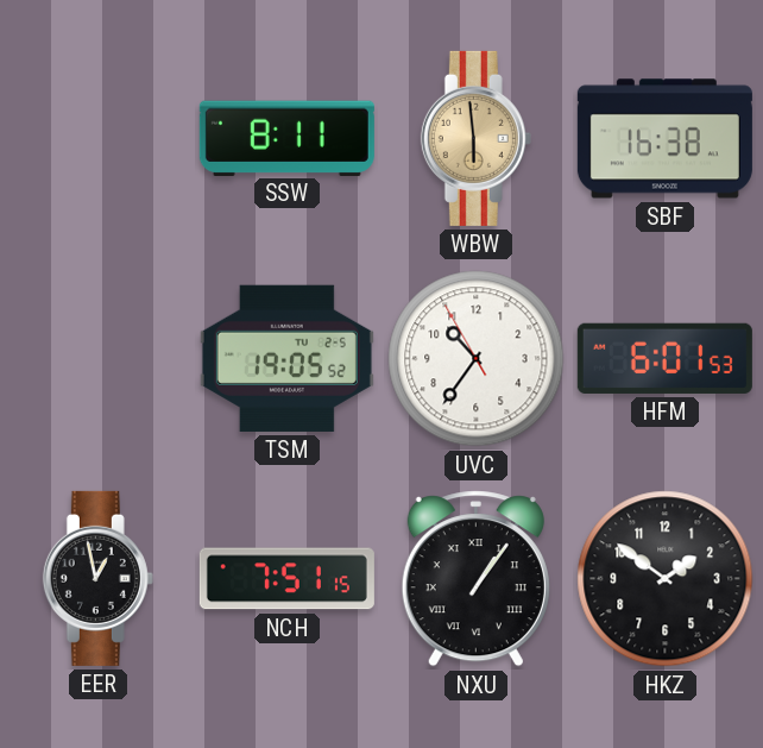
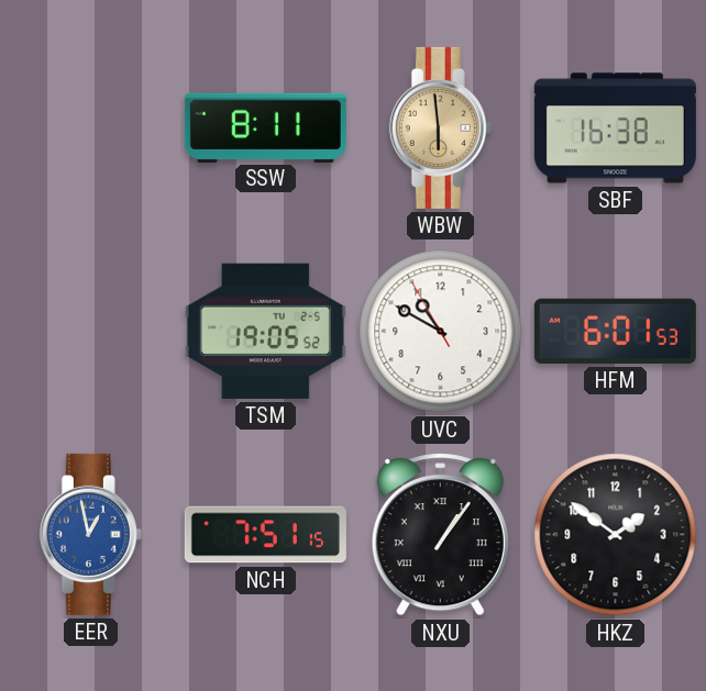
UVC: 10:35 -> 10:49
EER dial: black -> blue
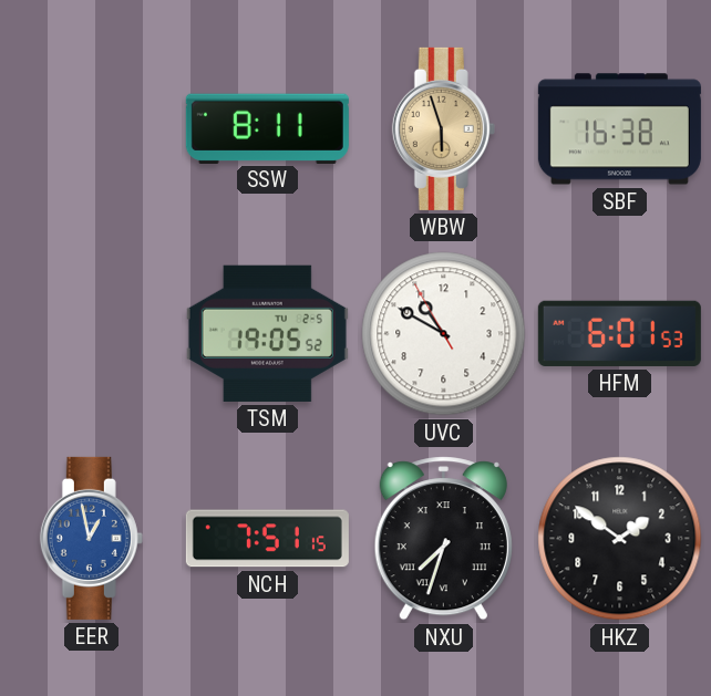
WBW: 5:59 -> 5:57
NXU: 1:06 -> 7:33
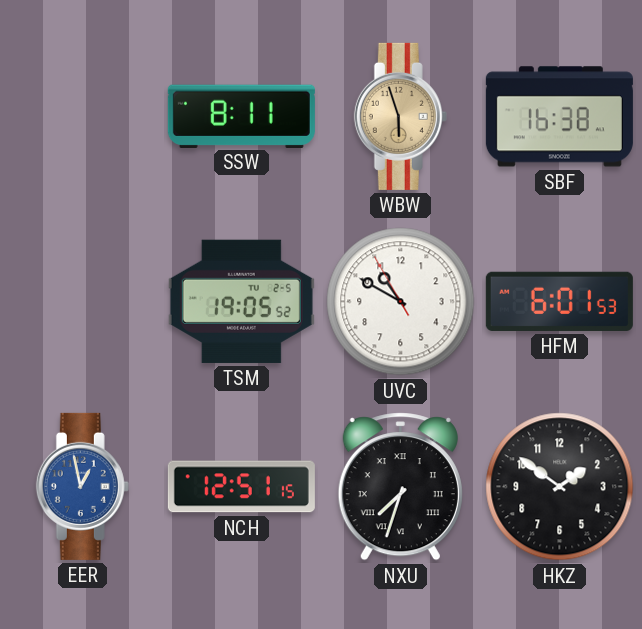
NCH: 7:51 -> 12:51
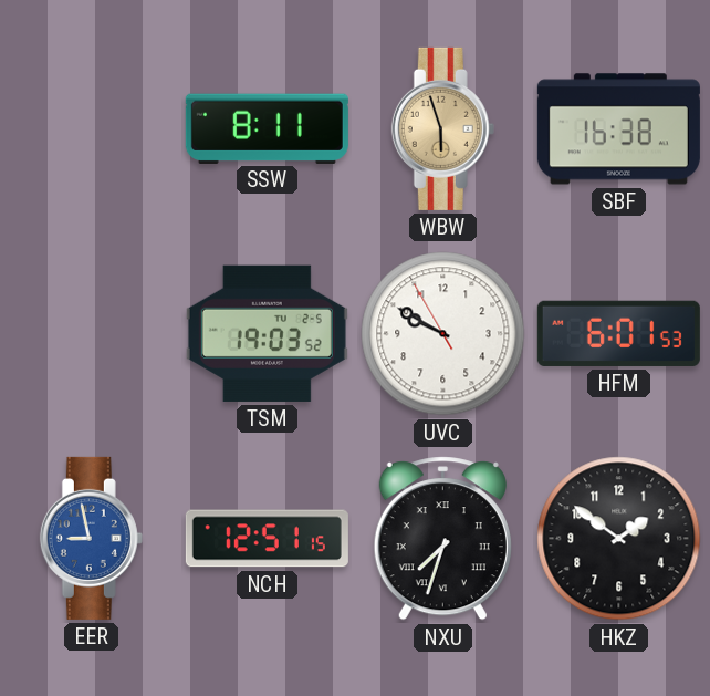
TSM: 19:05 -> 19:03
UVC: 10:49 -> 9:49
EER: 12:58 -> 8:58
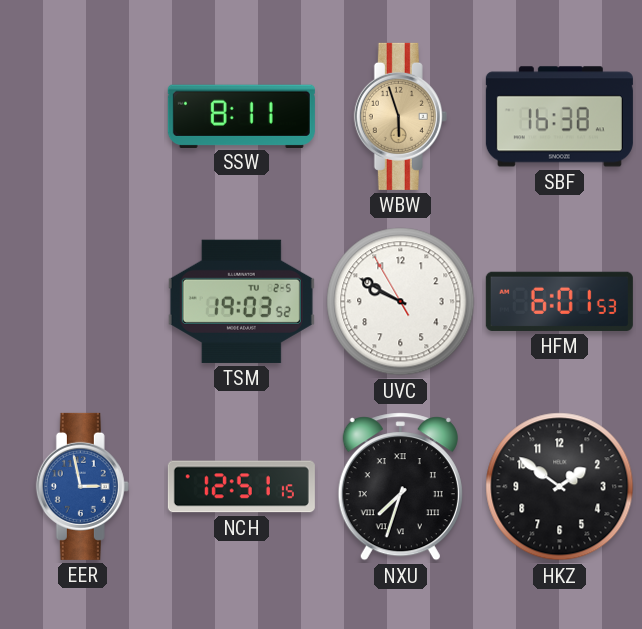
EER: 8:58 -> 2:58
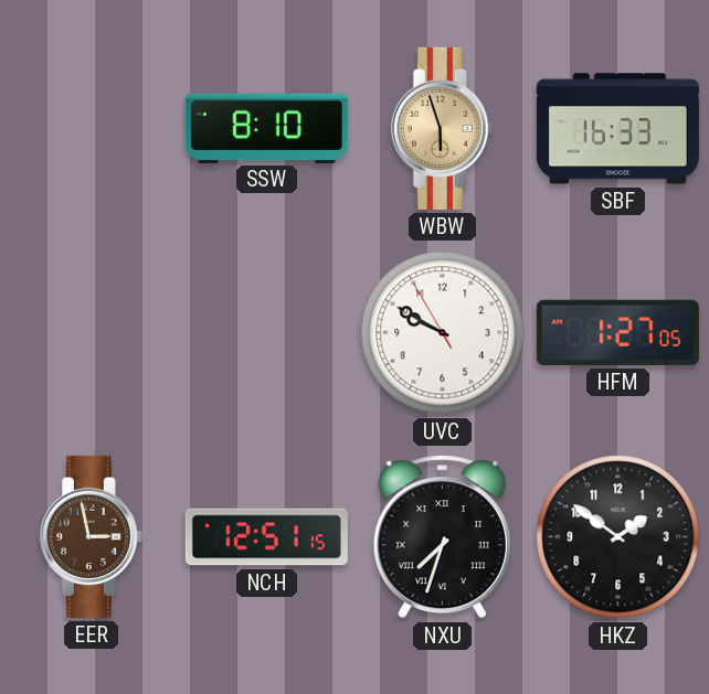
SSW: 8:11 -> 8:10
SBF: 16:38 -> 16:33
TSM: 19:03 -> none
HFM: 6:01 -> 1:27
EER dial: blue -> brown
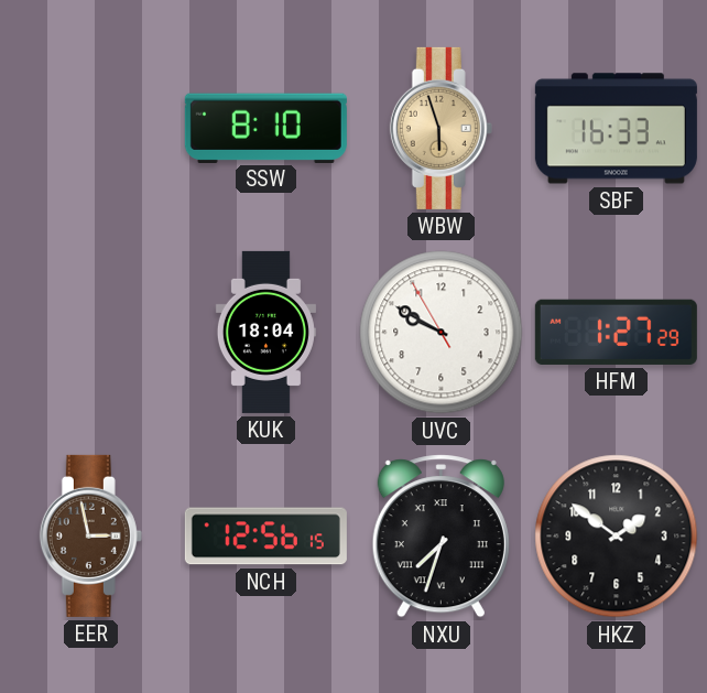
KUK: none -> 18:04
HFM: 1:27:05 -> 1:27:29
NCH: 12:51 -> 12:56
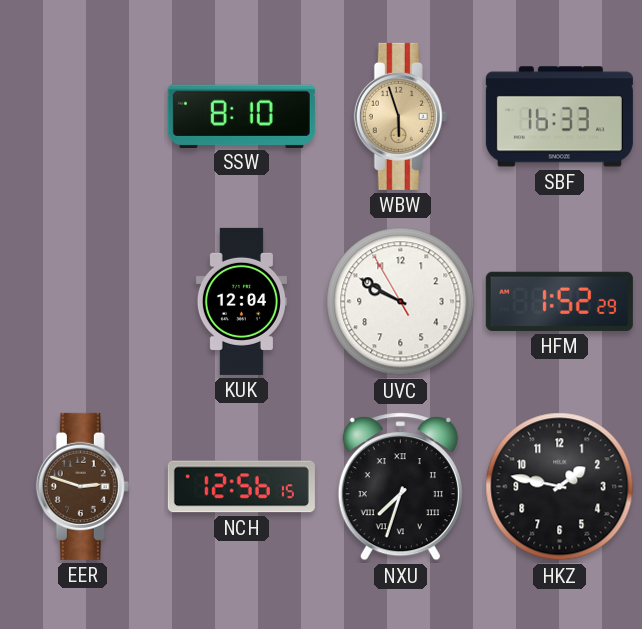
KUK: 18:04 -> 12:04
HFM: 1:27 -> 1:52
EER: 2:58 -> 2:48
HKZ: 1:51 -> 1:47
